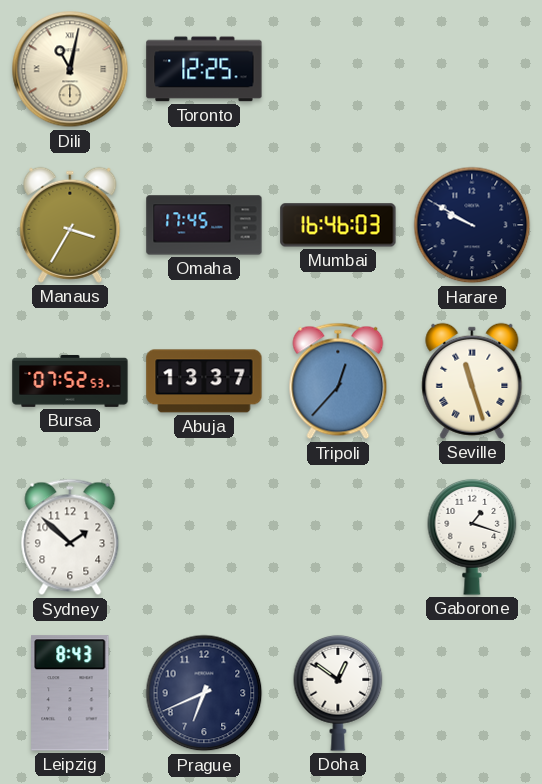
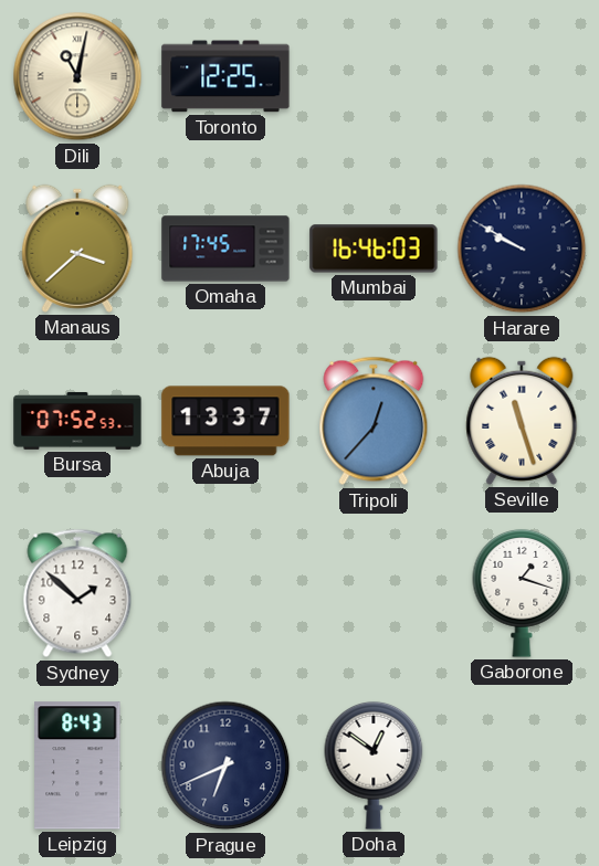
Manaus: 3:35 -> 3:38
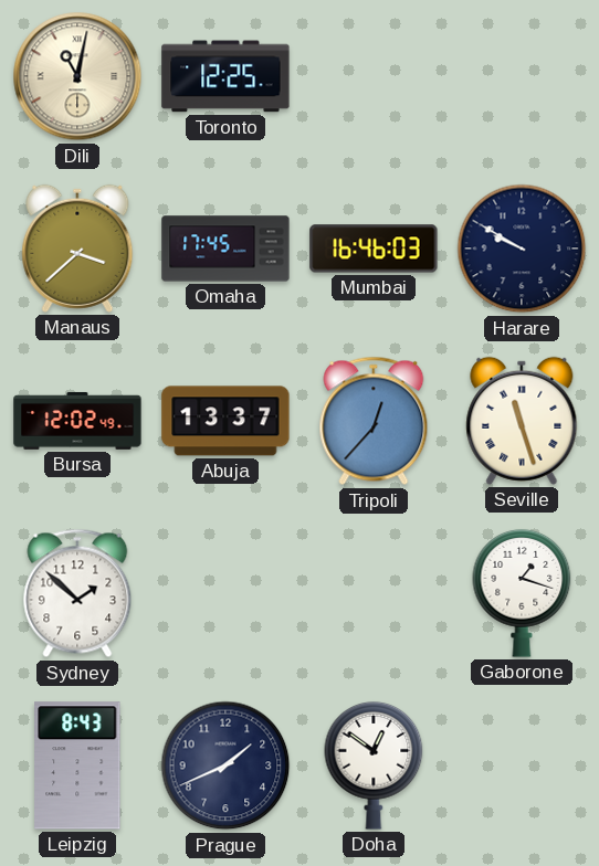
Bursa: 07:52 -> 12:02
Prague: 6:41 -> 1:41
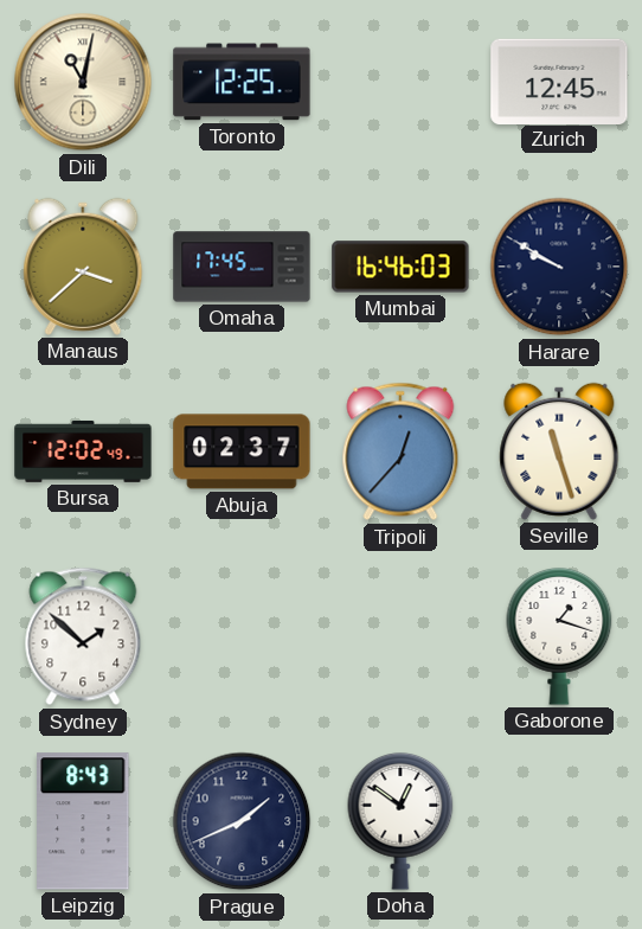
Zurich: none -> 12:45
Abuja: 13:37 -> 02:37
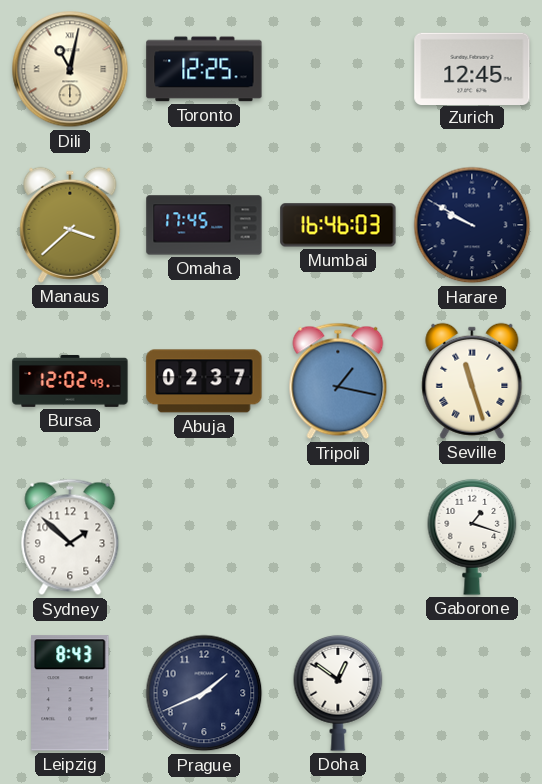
Tripoli: 12:37 -> 1:17
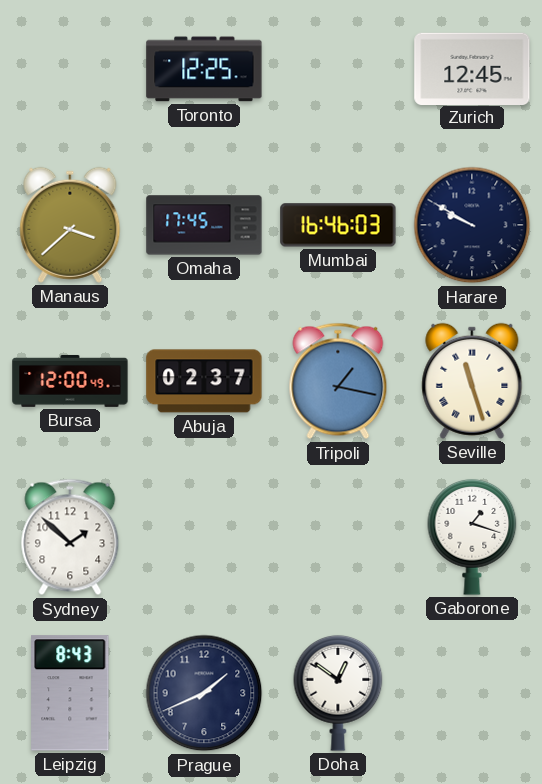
Dili: 11:02 -> none
Bursa: 12:02 -> 12:00
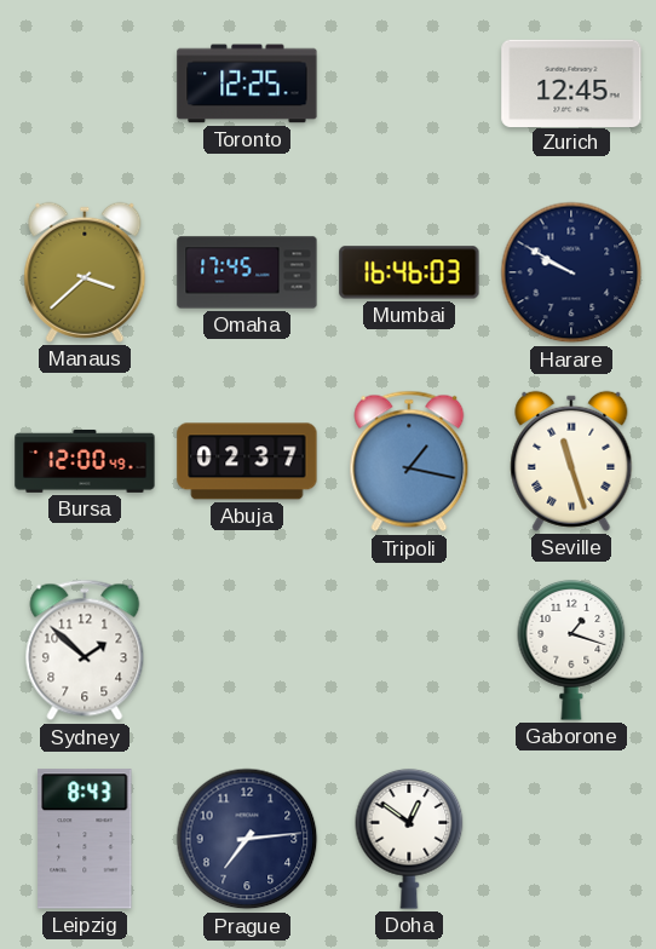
Prague: 1:41 -> 7:14
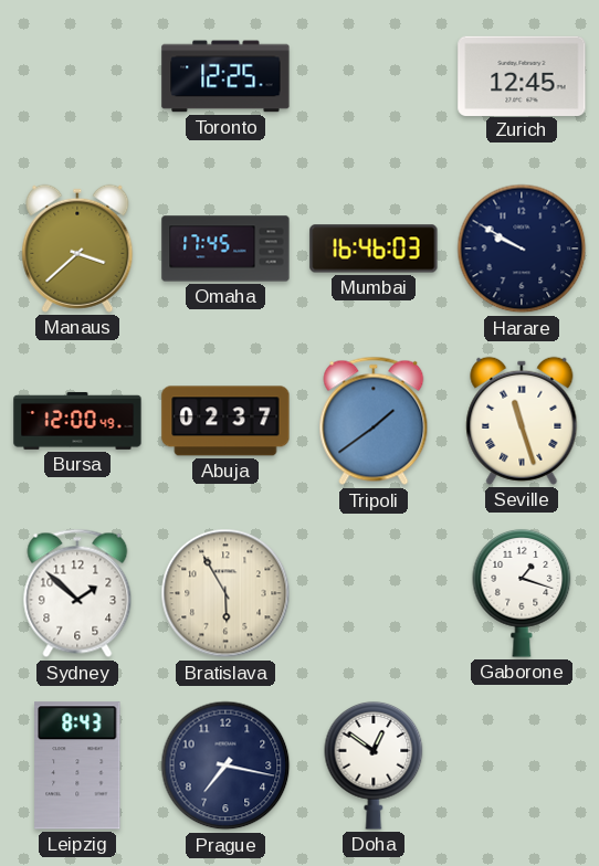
Tripoli: 1:17 -> 1:39
Bratislava: none -> 5:55
Prague: 7:14 -> 7:17
